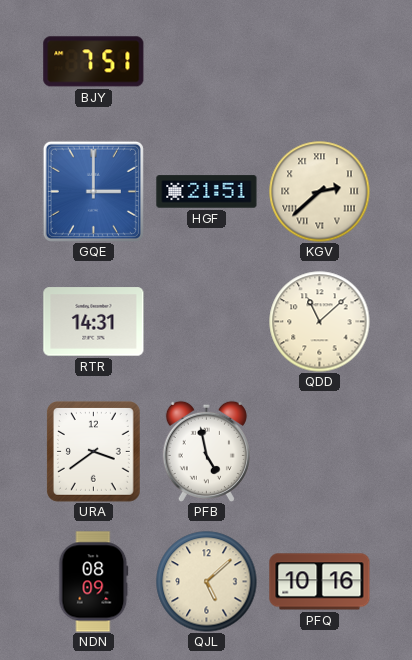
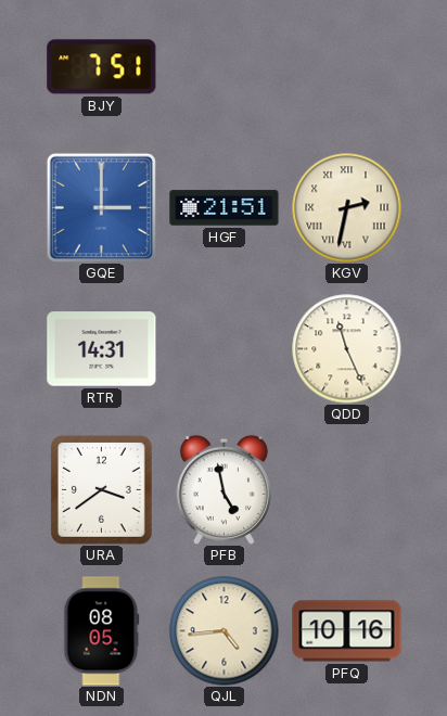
KGV: 2:38 -> 2:32
QDD: 11:08 -> 11:26
NDN: 08:09 -> 08:05
QJL: 5:08 -> 4:44
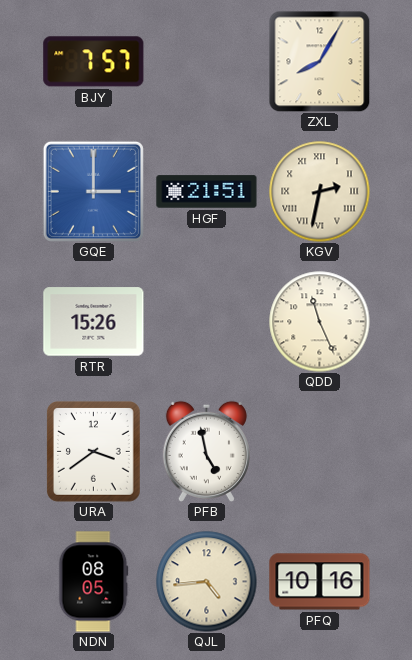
BJY: 7:51 -> 7:57
ZXL: none -> 8:05
RTR: 14:31 -> 15:26
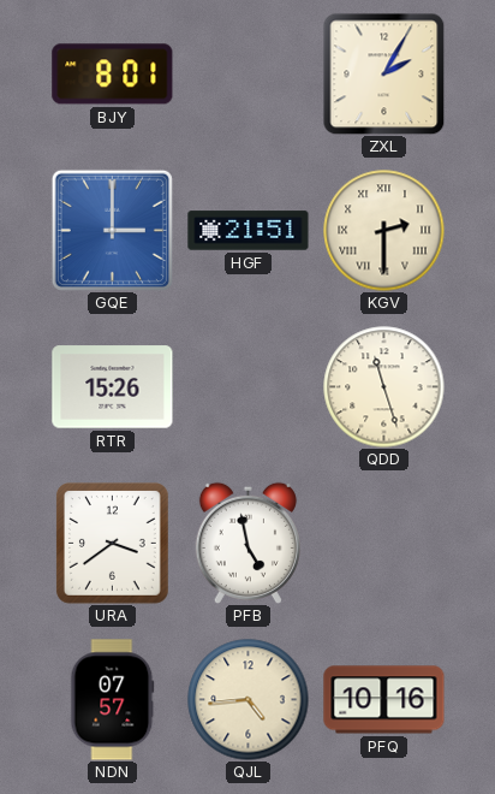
BJY: 7:57 -> 8:01
ZXL: 8:05 -> 2:05
KGV: 2:32 -> 2:30
QDD: 11:26 -> 11:27
NDN: 08:05 -> 07:57
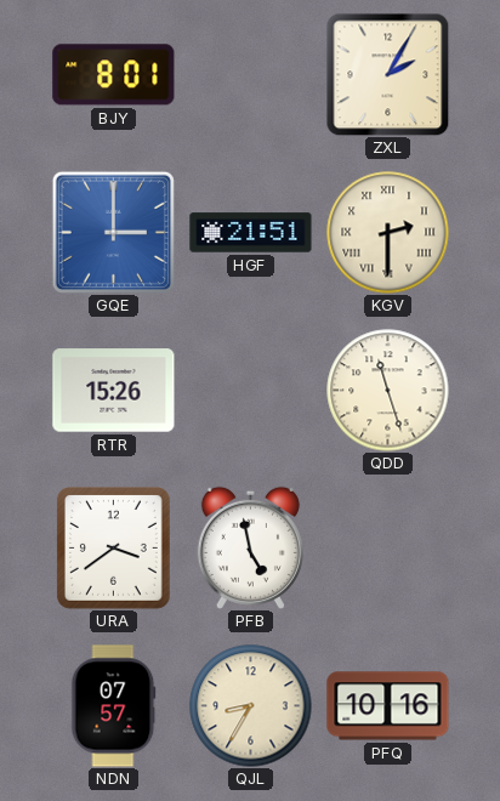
QJL: 4:44 -> 8:35
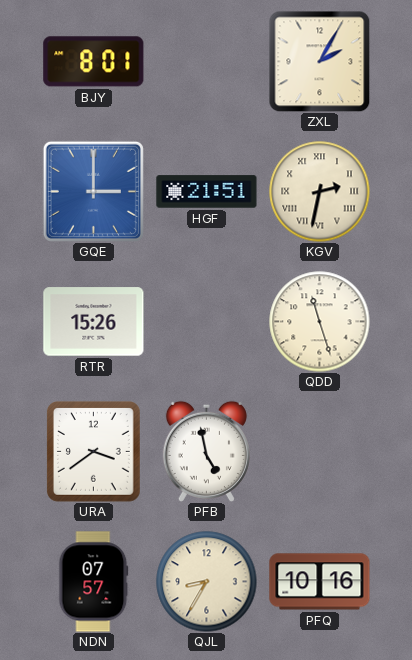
KGV: 2:30 -> 2:32
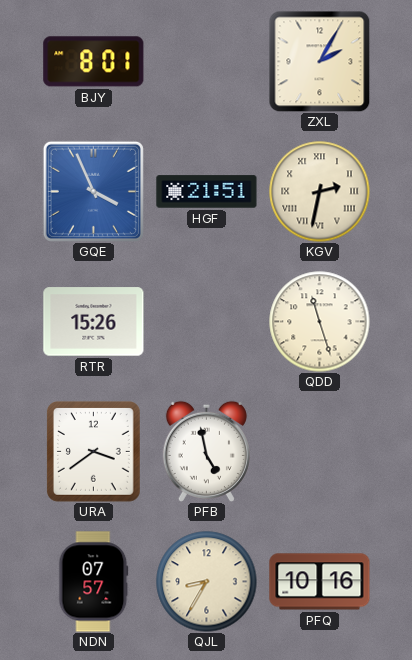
GQE: 3:00 -> 3:56
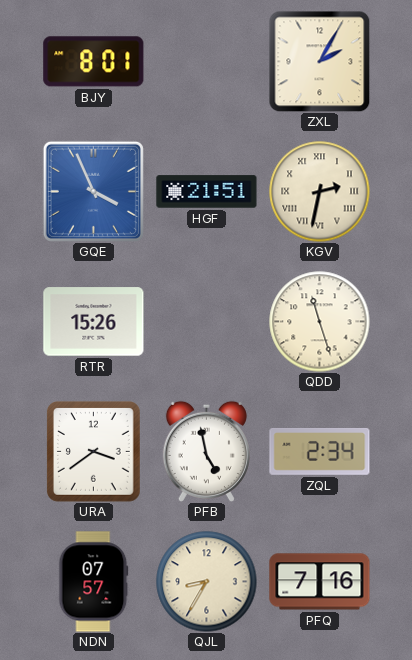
ZQL: none -> 2:34
PFQ: 10:16 -> 7:16
